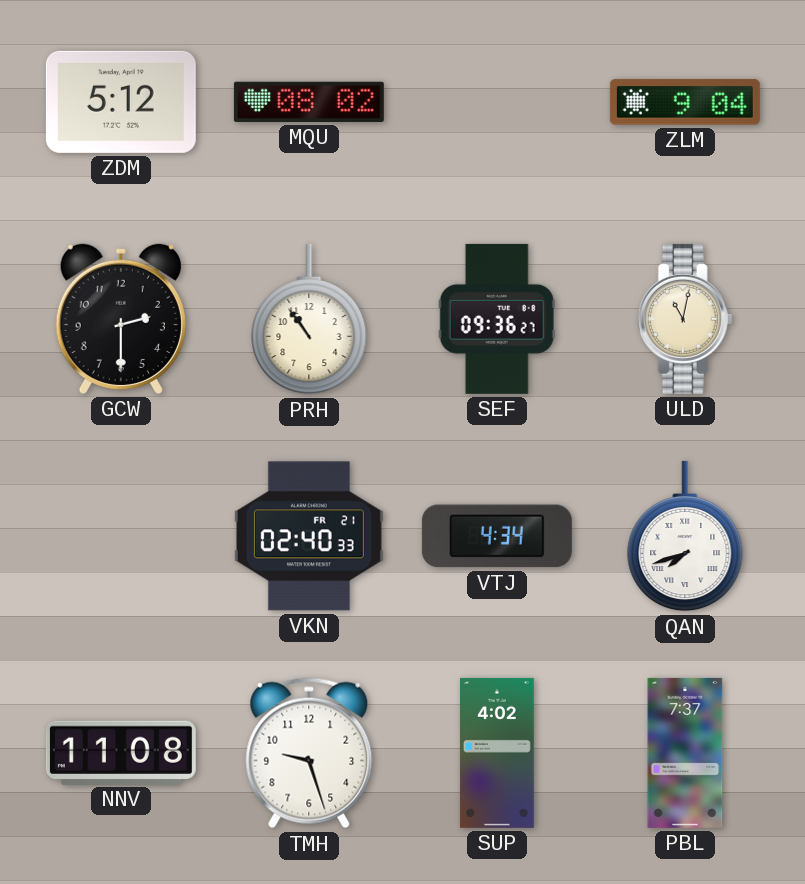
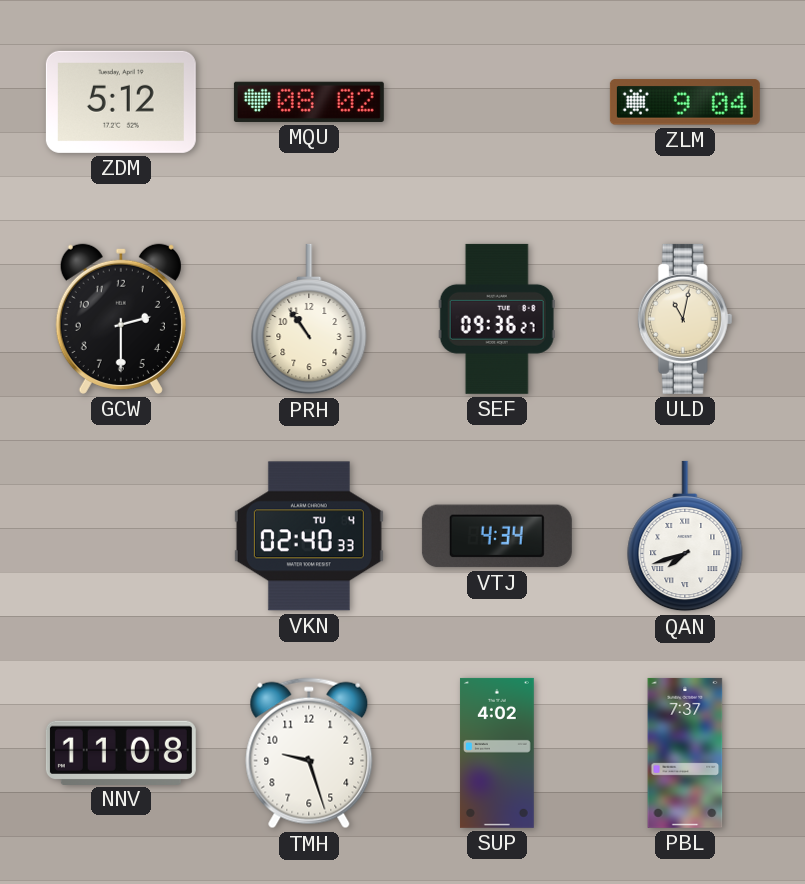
VKN date: FR 21 -> TU 4
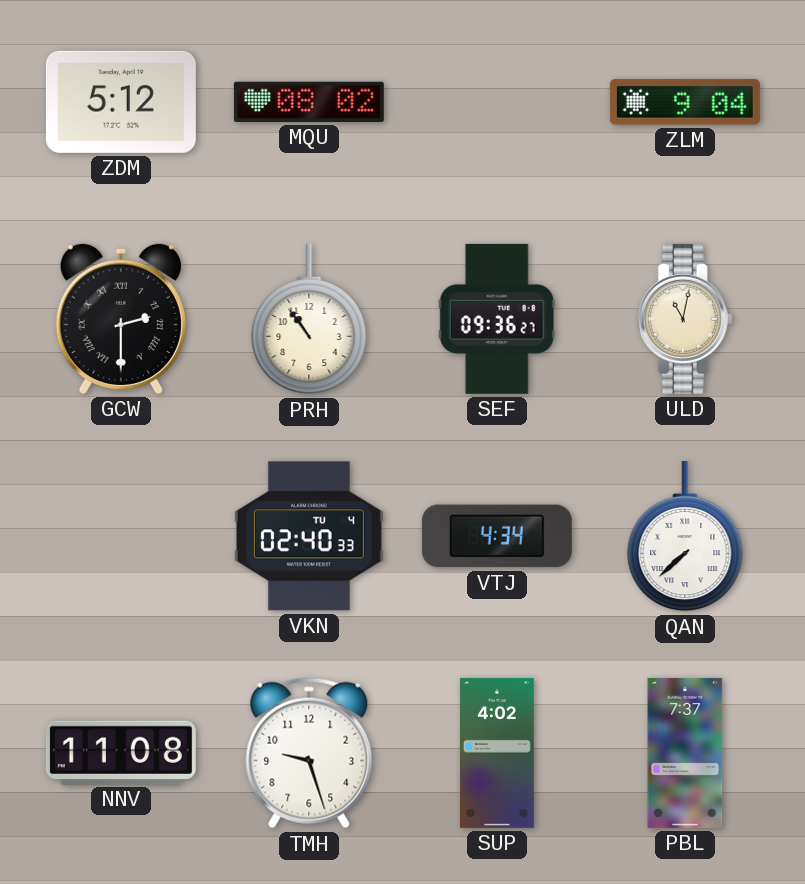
GCW numerals: Arabic -> Roman
QAN: 7:42 -> 7:38
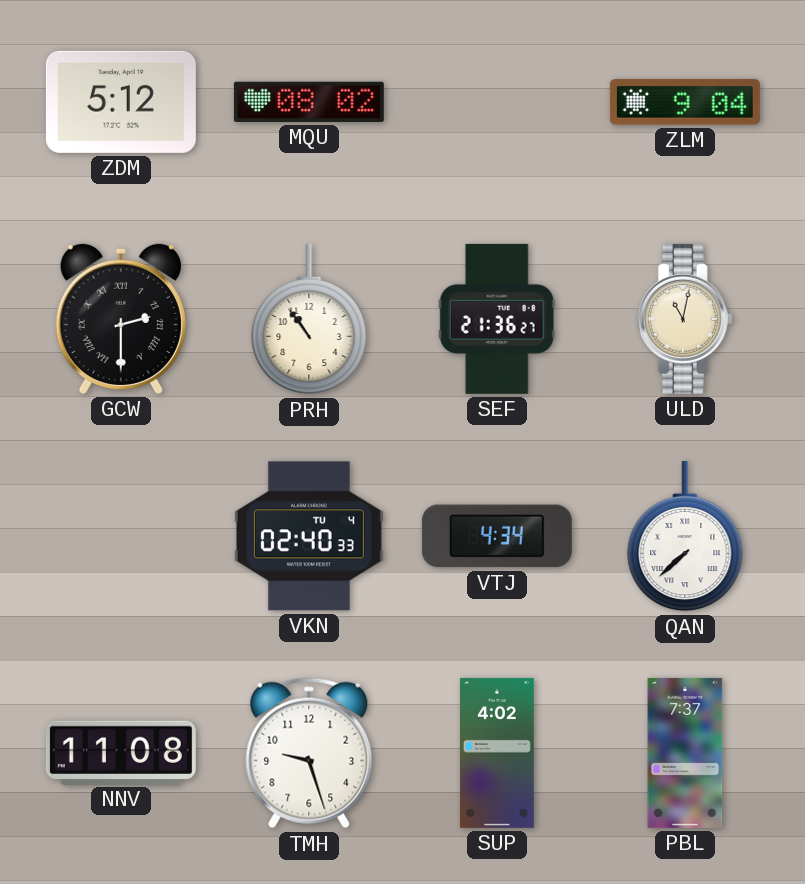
SEF: 09:36 -> 21:36
